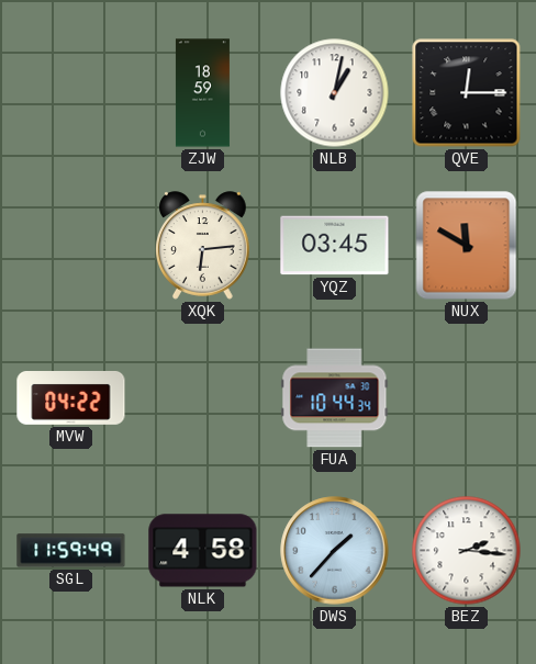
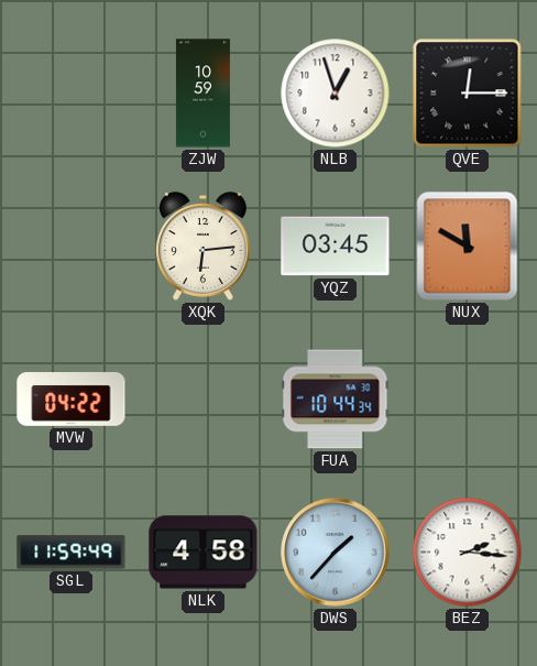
ZJW: 18:59 -> 10:59
NLB: 1:02 -> 12:57
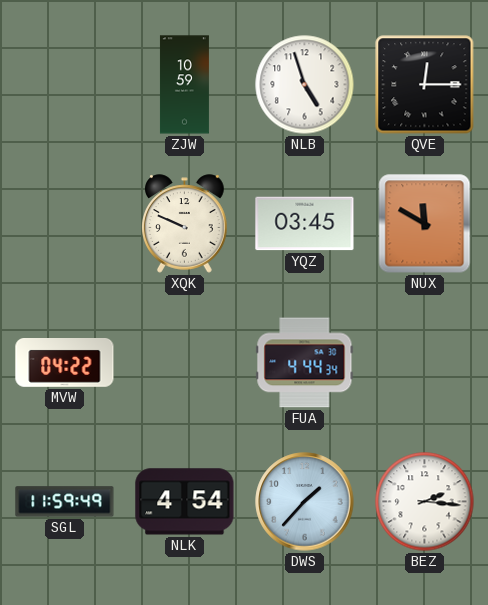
NLB: 12:57 -> 4:57
XQK: 6:14 -> 9:49
FUA: 10:44 -> 4:44
NLK: 4:58 -> 4:54
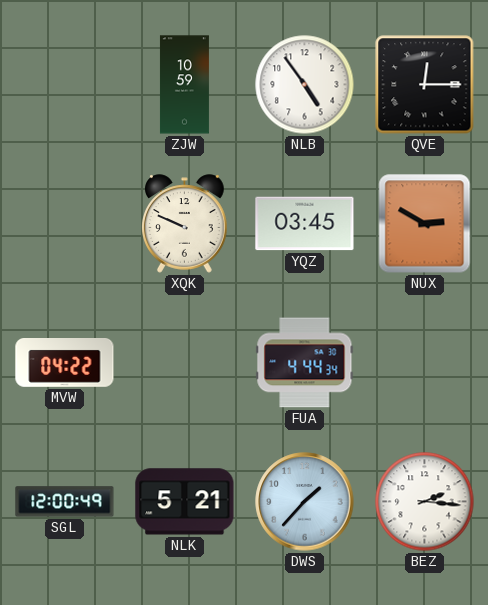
NLB: 4:57 -> 4:54
NUX: 11:50 -> 2:50
SGL: 11:59 -> 12:00
NLK: 4:54 -> 5:21
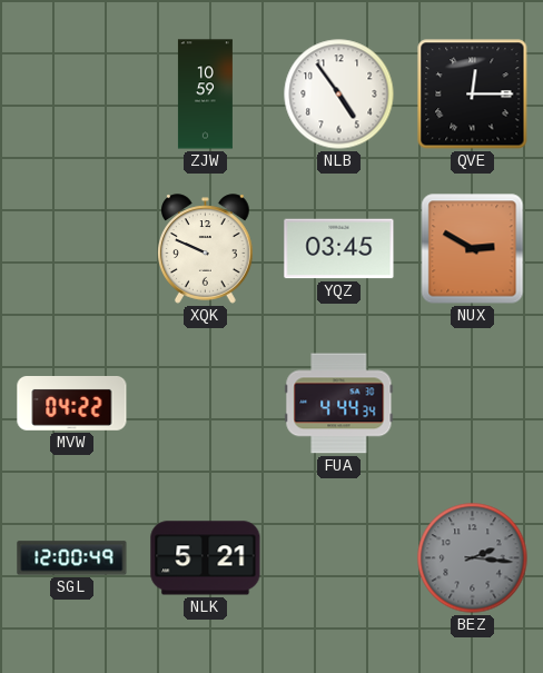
DWS: 1:37 -> none
BEZ dial: white -> grey
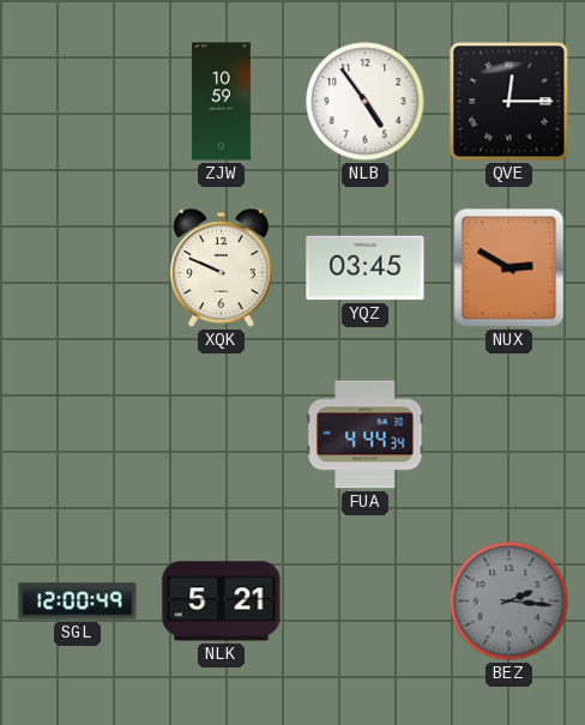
MVW: 04:22 -> none
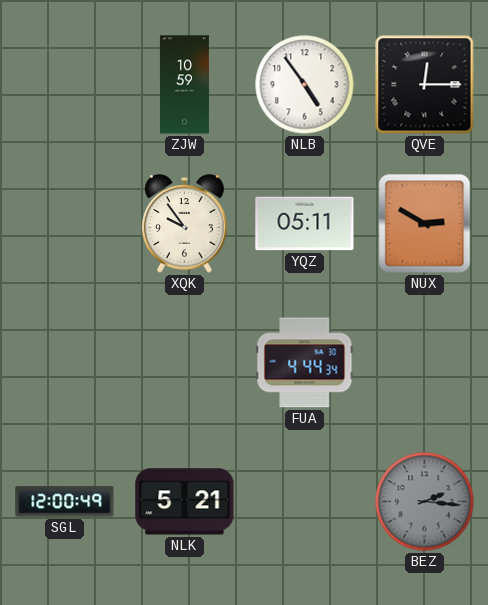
XQK: 9:49 -> 9:54
YQZ: 03:45 -> 05:11
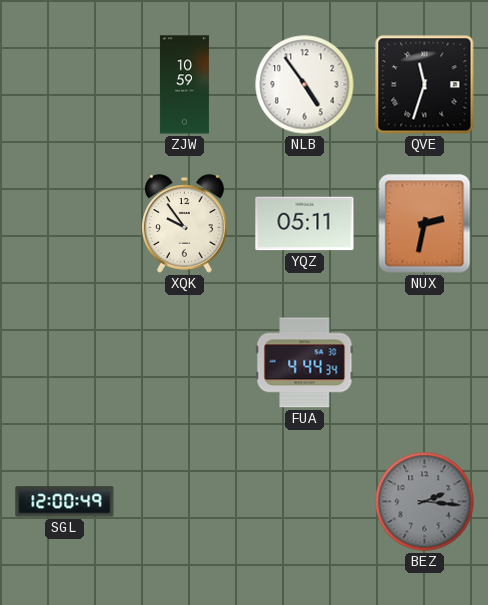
QVE: 12:15 -> 11:33
NUX: 2:50 -> 2:32
NLK: 5:21 -> none
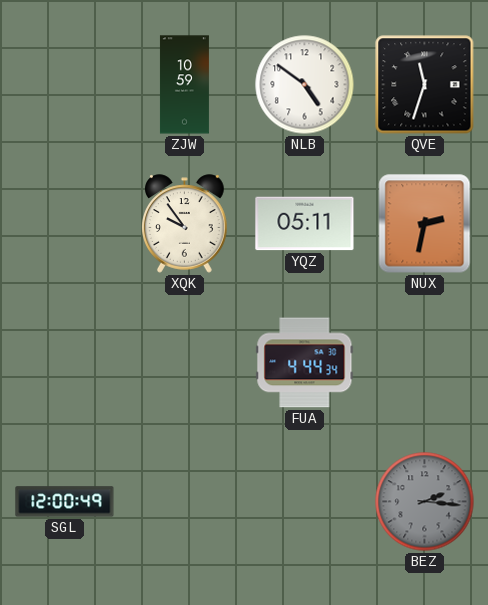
NLB: 4:54 -> 4:51
